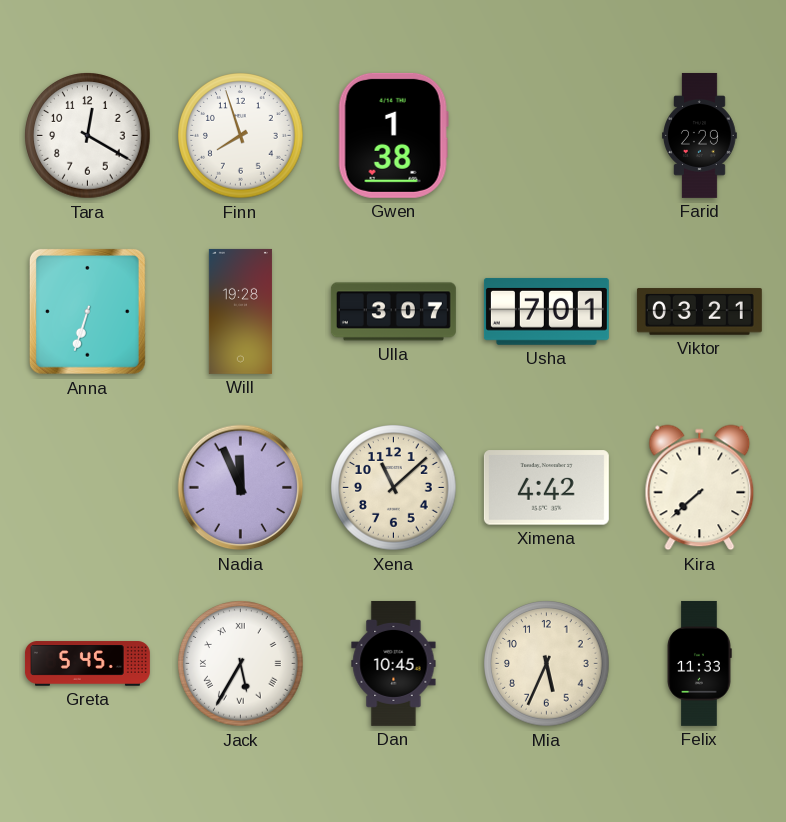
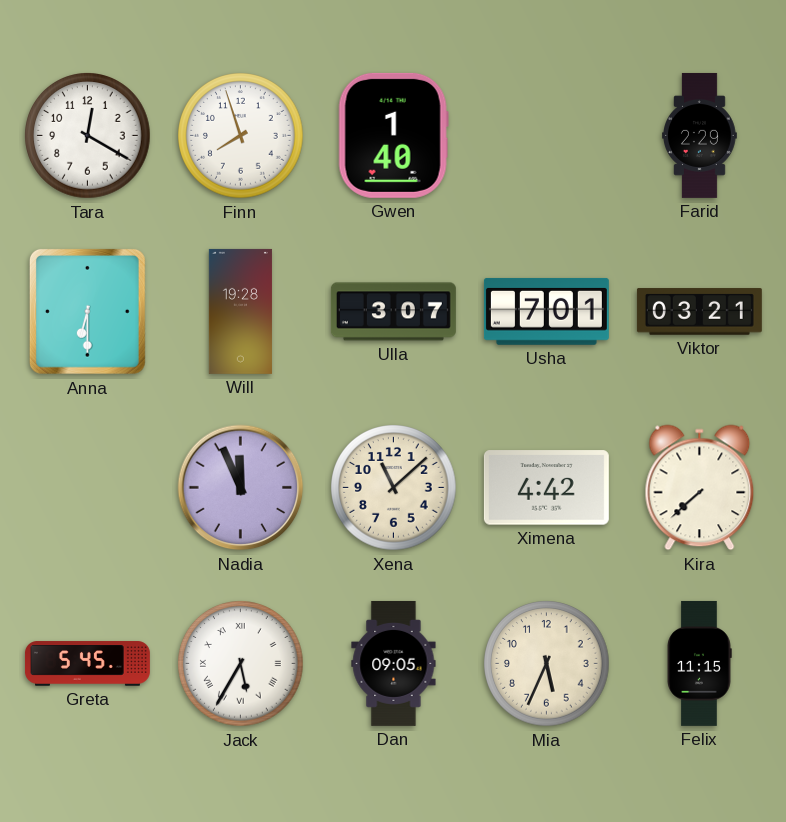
Gwen: 1:38 -> 1:40
Anna: 6:33 -> 6:30
Dan: 10:45 -> 09:05
Felix: 11:33 -> 11:15
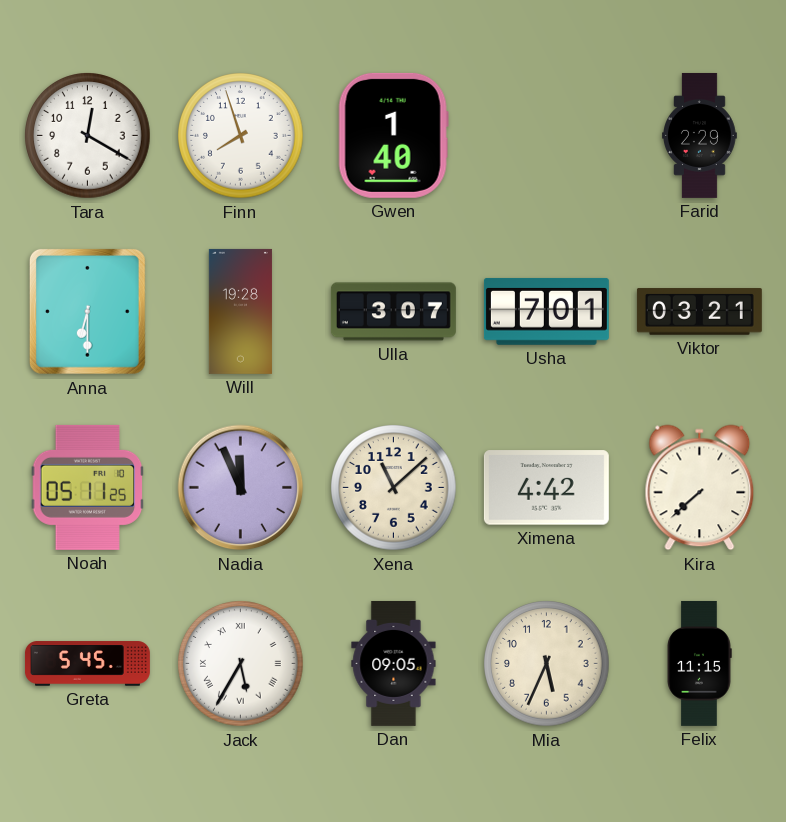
Noah: none -> 05:11
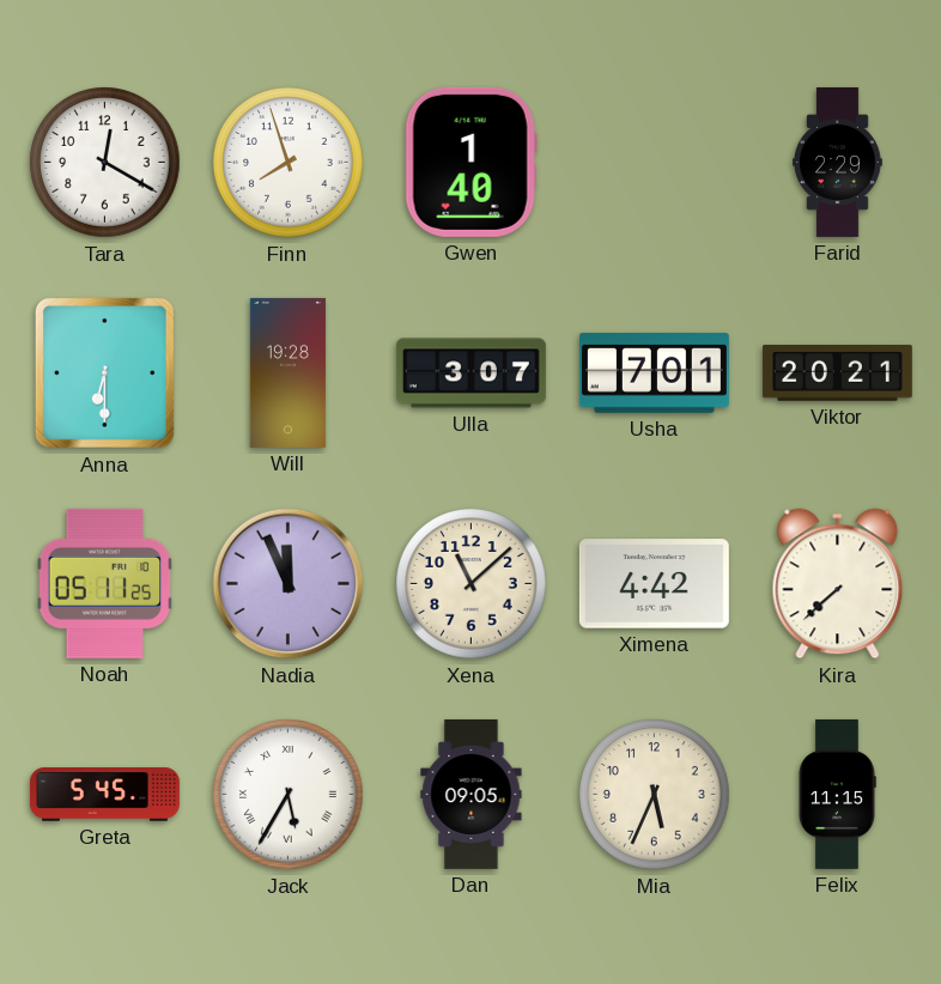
Viktor: 03:21 -> 20:21
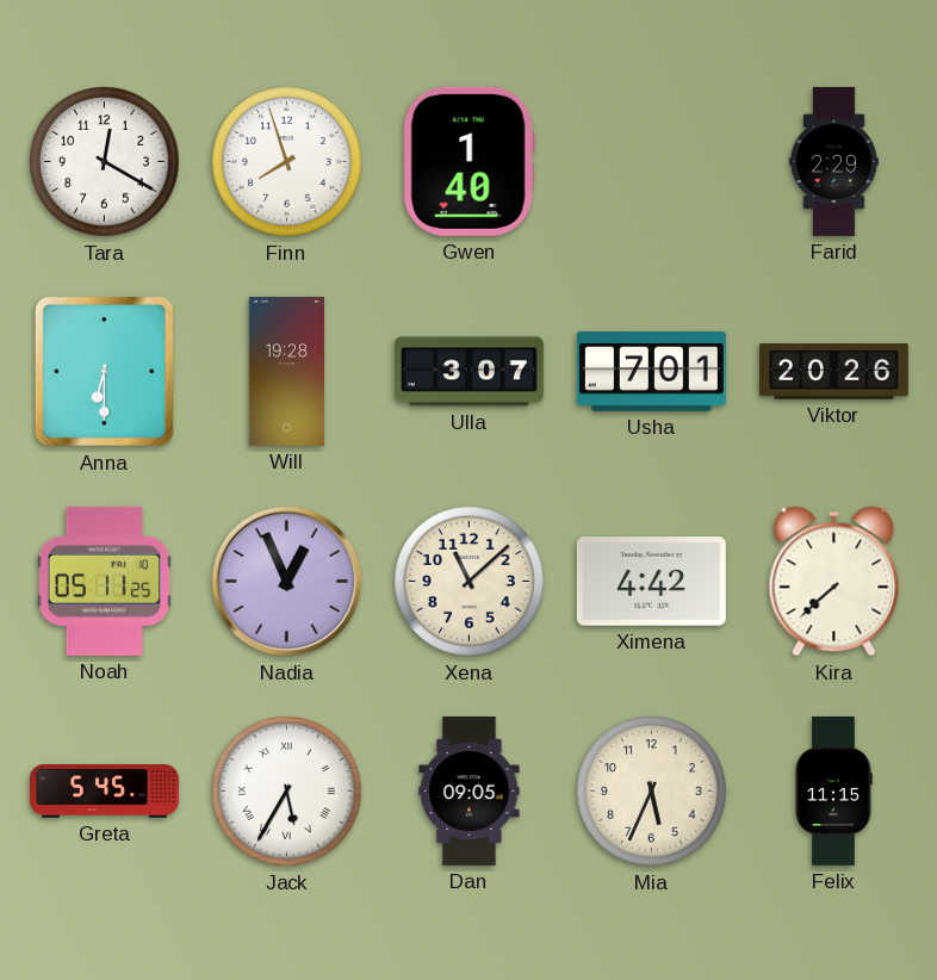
Viktor: 20:21 -> 20:26
Nadia: 11:56 -> 12:56
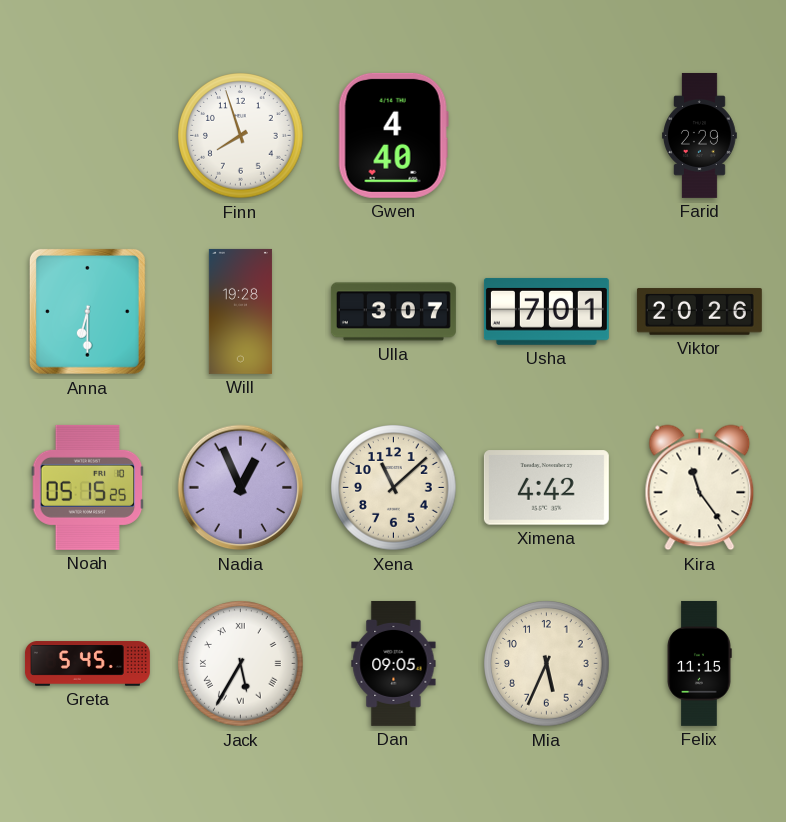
Tara: 12:20 -> none
Gwen: 1:40 -> 4:40
Noah: 05:11 -> 05:15
Kira: 7:38 -> 11:24
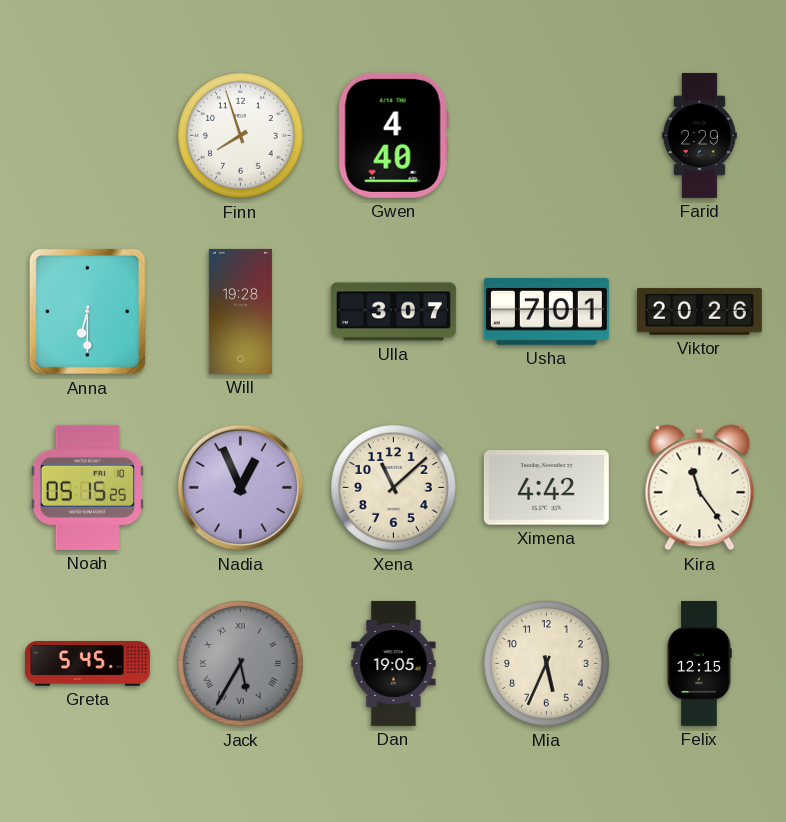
Jack dial: white -> grey
Dan: 09:05 -> 19:05
Felix: 11:15 -> 12:15
